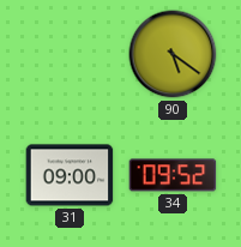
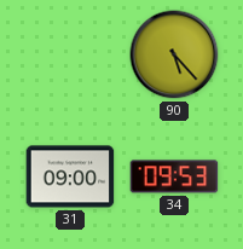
90: 5:21 -> 5:23
34: 09:52 -> 09:53
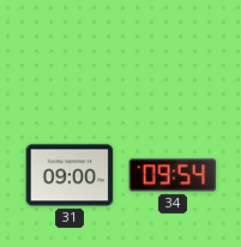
90: 5:23 -> none
34: 09:53 -> 09:54
